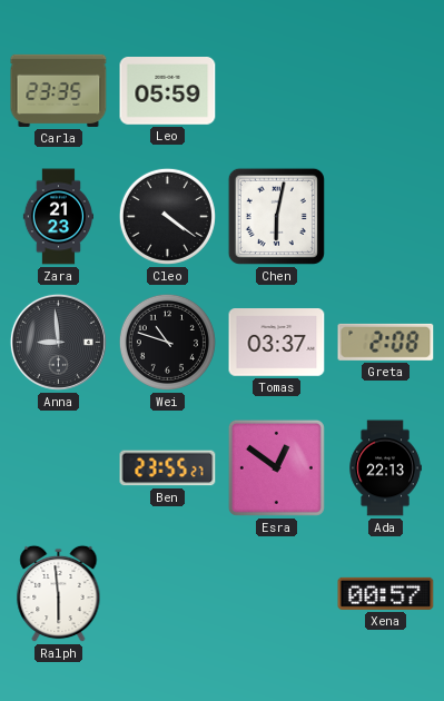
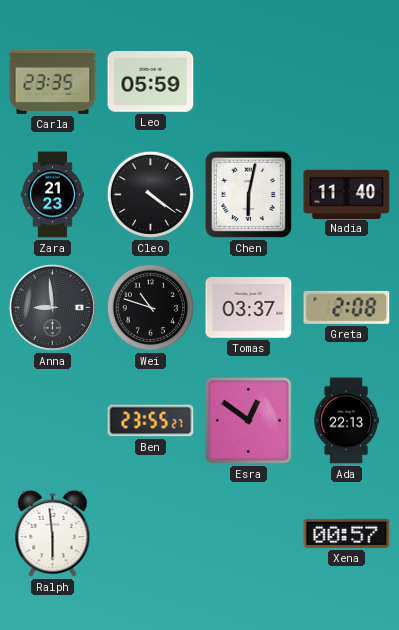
Nadia: none -> 11:40
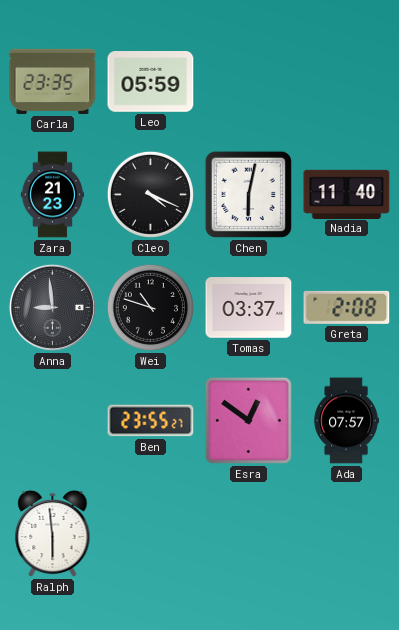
Cleo: 4:21 -> 4:19
Ada: 22:13 -> 07:57
Xena: 00:57 -> none
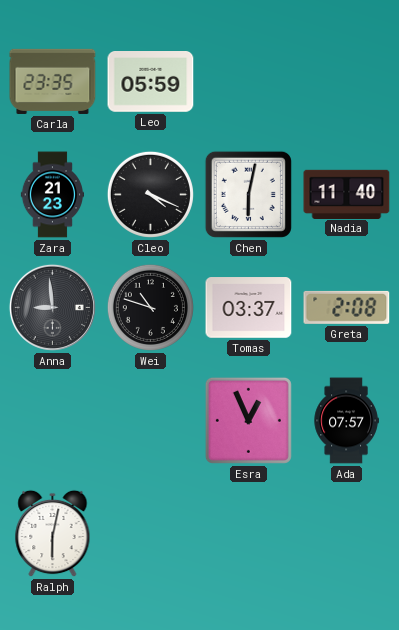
Ben: 23:55 -> none
Esra: 12:51 -> 12:56
Ralph: 5:59 -> 6:02
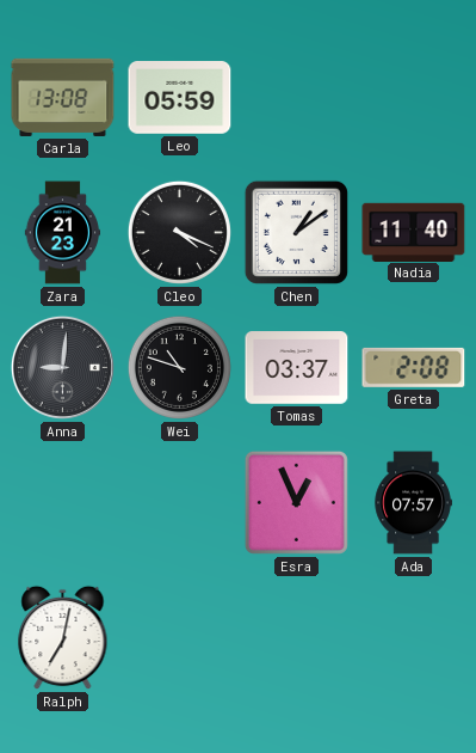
Carla: 23:35 -> 13:08
Chen: 6:02 -> 1:09
Anna: 8:59 -> 9:01
Ralph: 6:02 -> 7:02
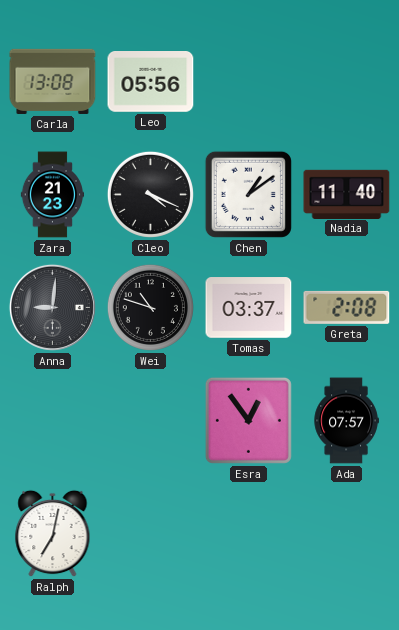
Leo: 05:59 -> 05:56
Esra: 12:56 -> 12:54
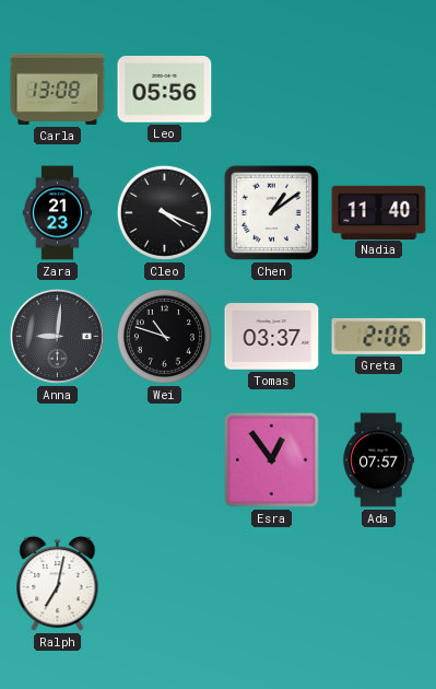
Greta: 2:08 -> 2:06
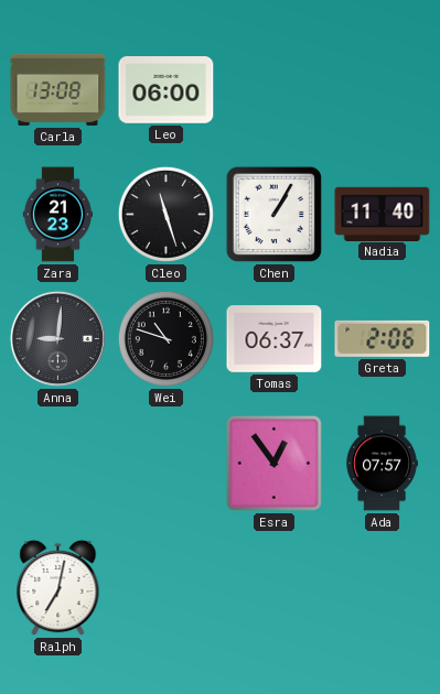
Leo: 05:56 -> 06:00
Cleo: 4:19 -> 11:27
Chen: 1:09 -> 1:05
Tomas: 03:37 -> 06:37
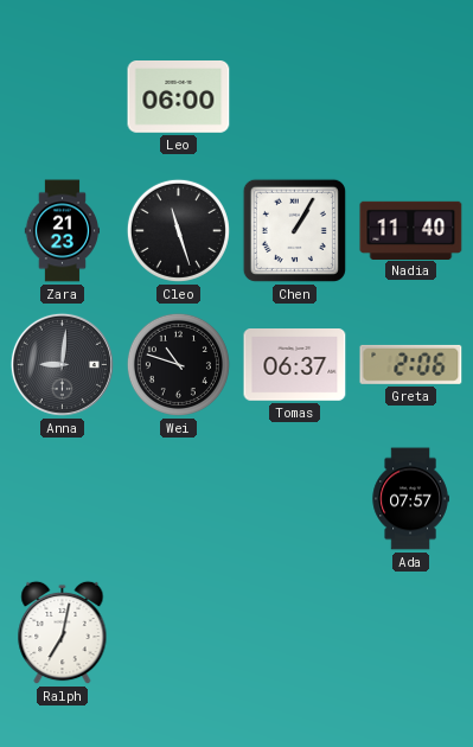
Carla: 13:08 -> none
Esra: 12:54 -> none
